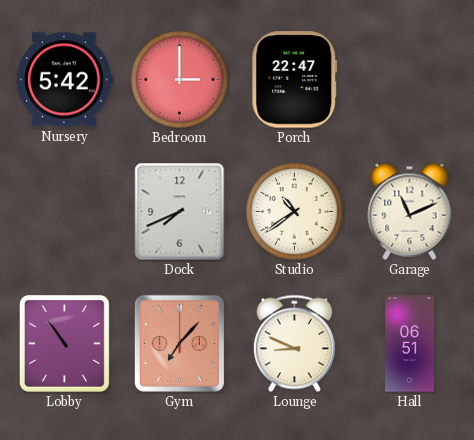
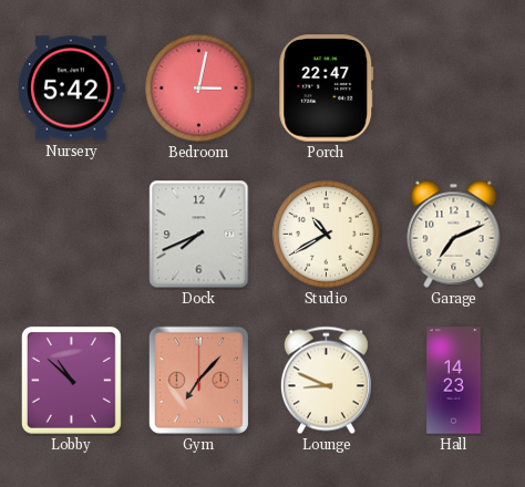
Bedroom: 3:00 -> 3:02
Studio: 10:39 -> 10:40
Garage: 11:11 -> 7:11
Lobby: 10:54 -> 10:52
Hall: 06:51 -> 14:23
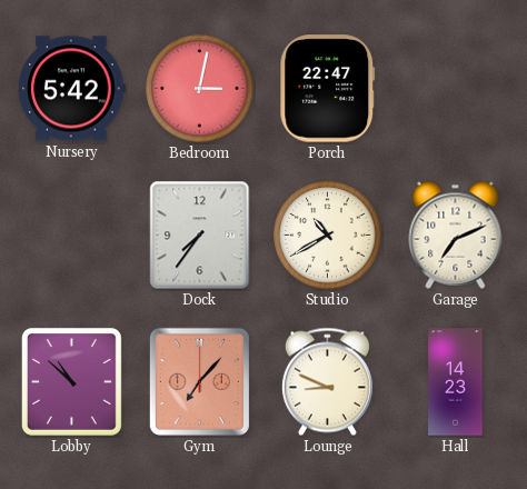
Dock: 7:41 -> 7:36
